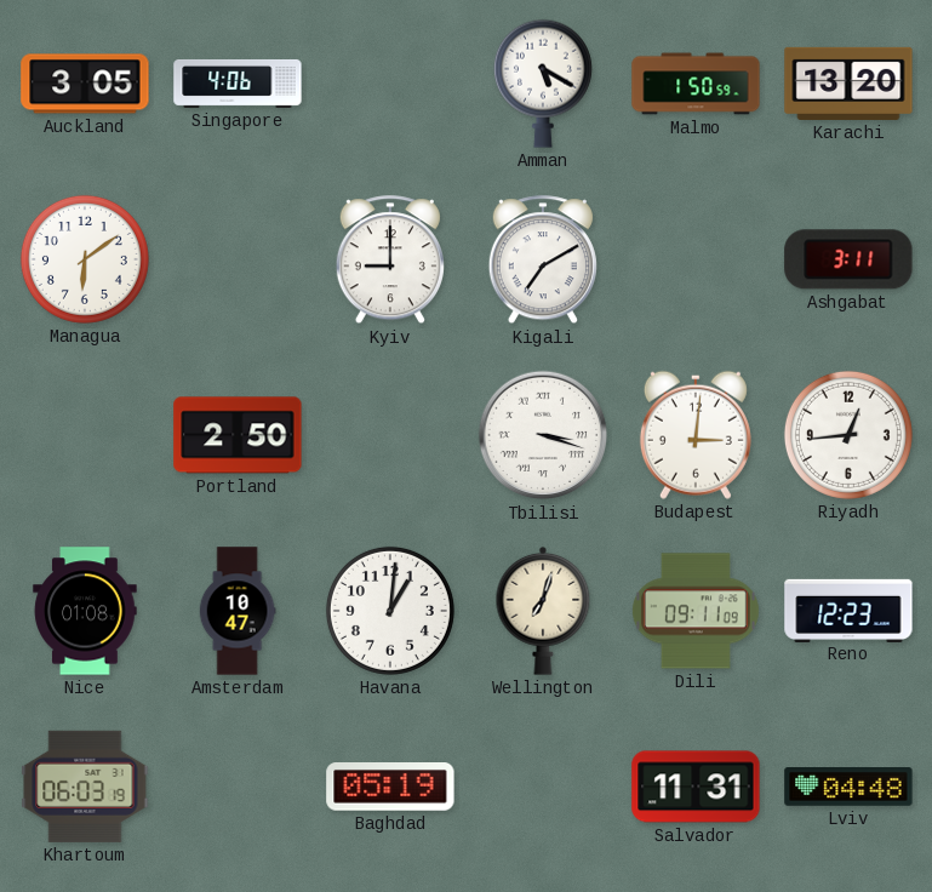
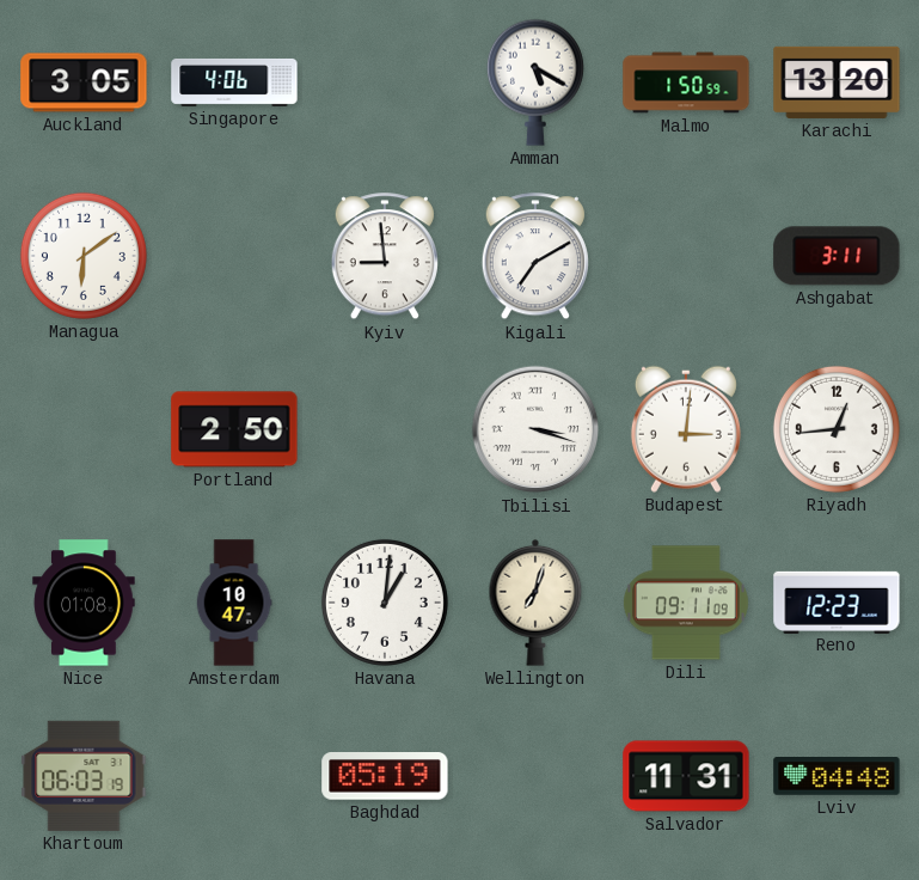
Kyiv: 9:00 -> 8:59
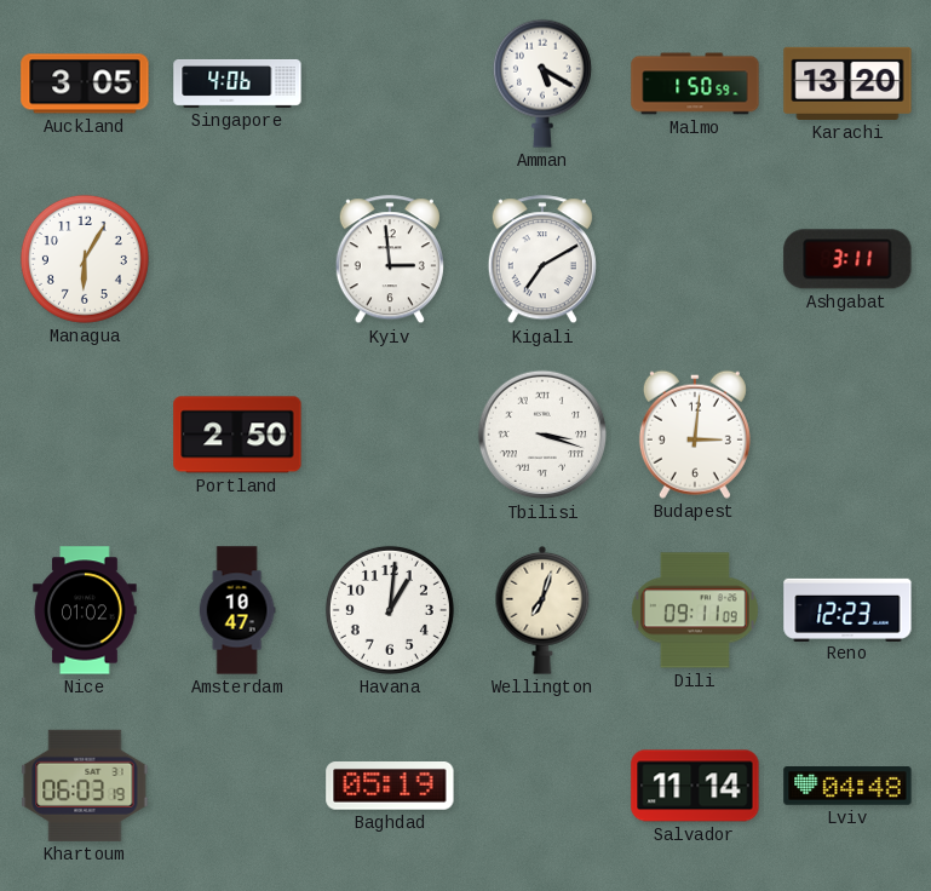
Managua: 6:09 -> 6:05
Kyiv: 8:59 -> 2:59
Riyadh: 12:44 -> none
Nice: 01:08 -> 01:02
Salvador: 11:31 -> 11:14
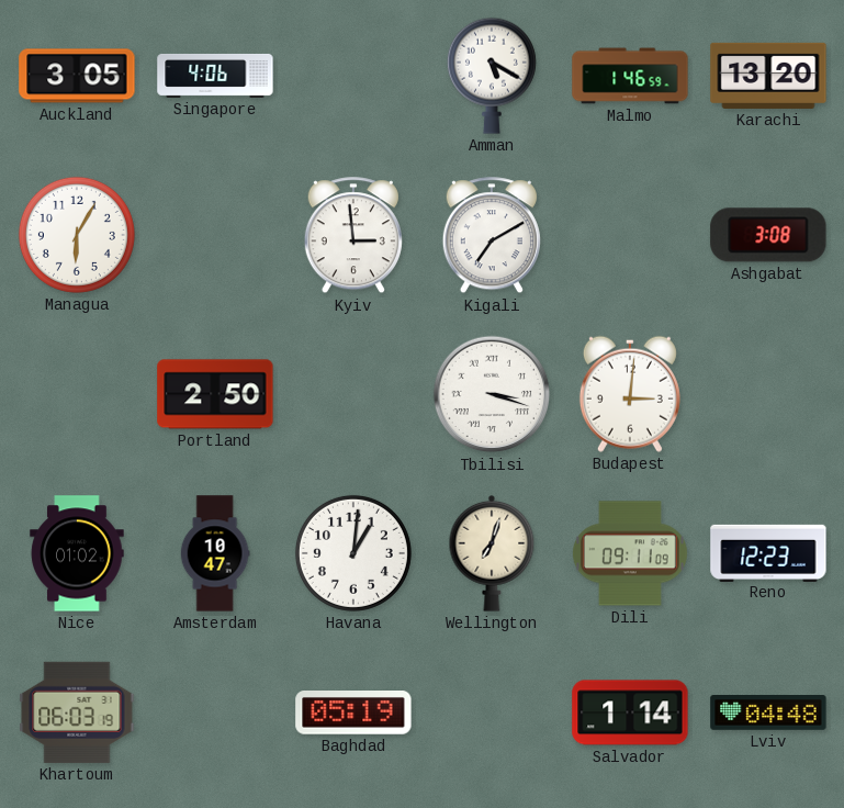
Malmo: 1:50 -> 1:46
Ashgabat: 3:11 -> 3:08
Salvador: 11:14 -> 1:14
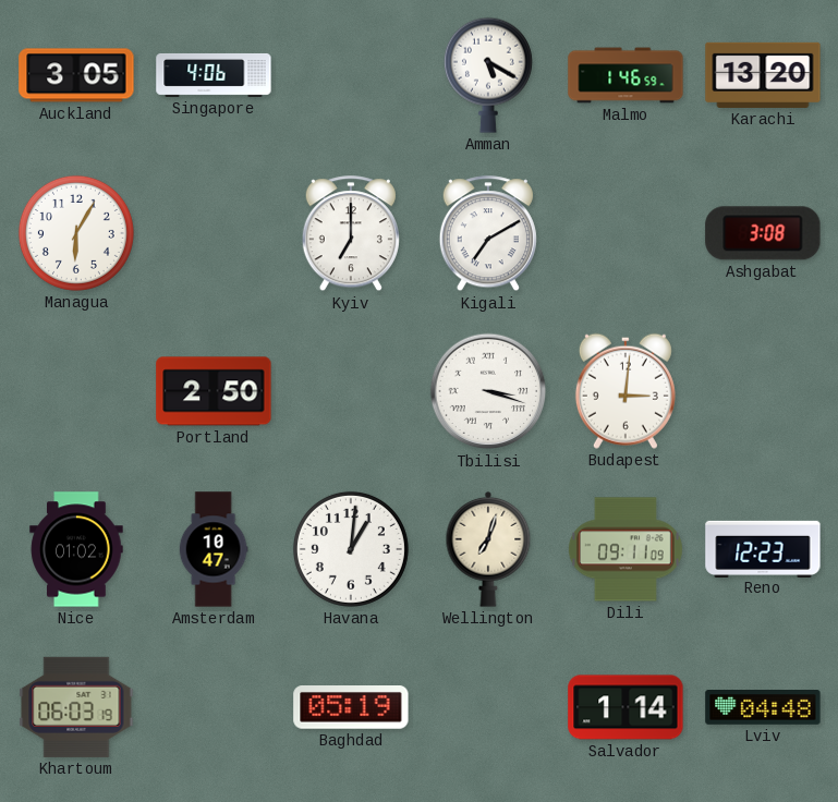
Kyiv: 2:59 -> 7:00
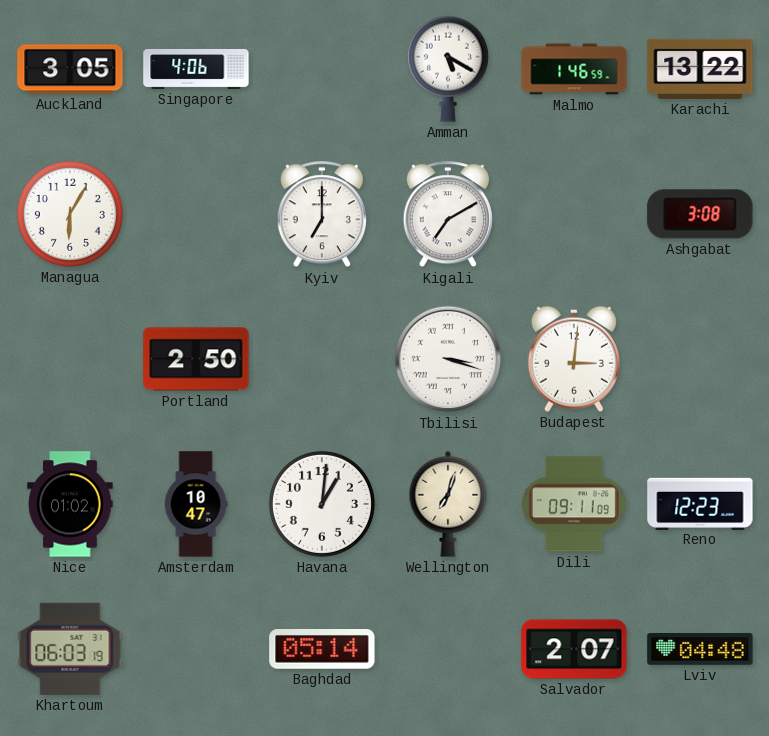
Karachi: 13:20 -> 13:22
Baghdad: 05:19 -> 05:14
Salvador: 1:14 -> 2:07
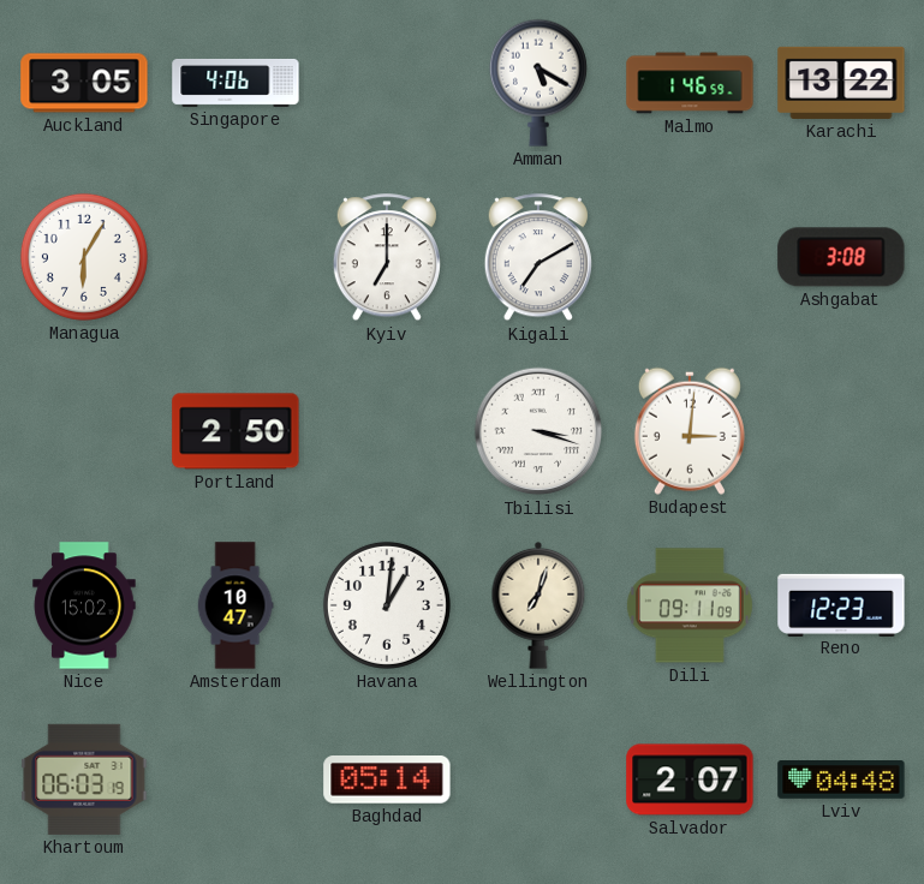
Nice: 01:02 -> 15:02
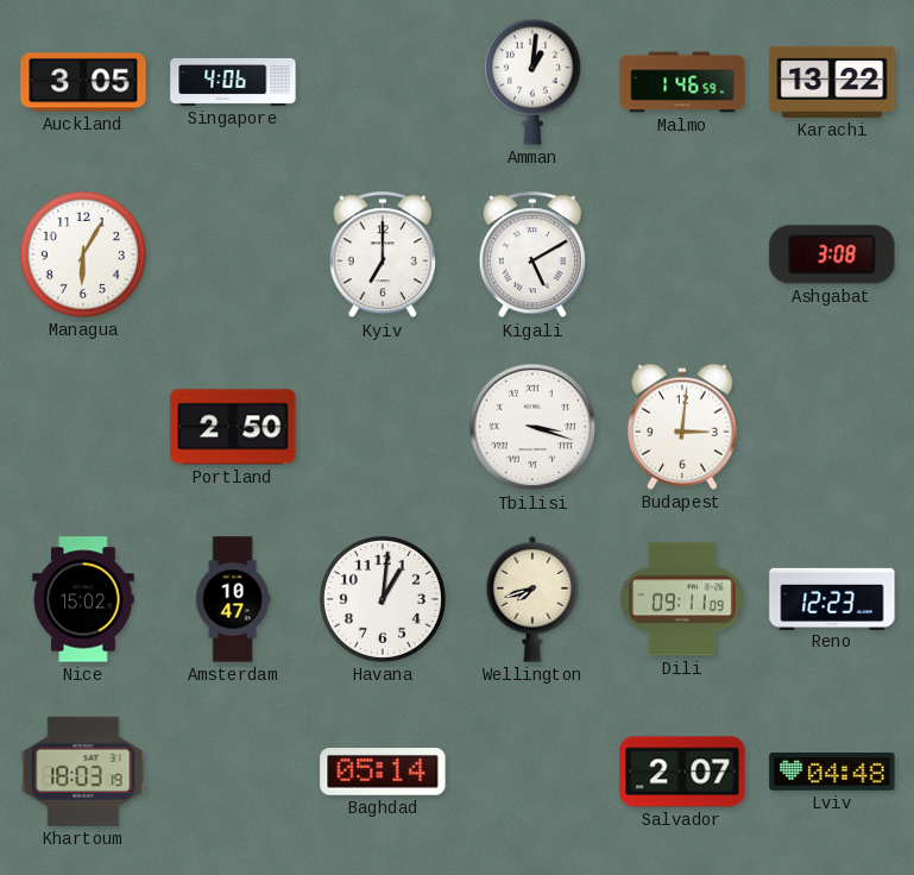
Amman: 5:20 -> 1:01
Kigali: 7:10 -> 5:10
Wellington: 7:03 -> 7:42
Khartoum: 06:03 -> 18:03
